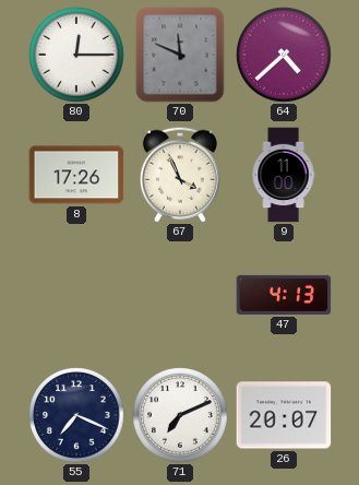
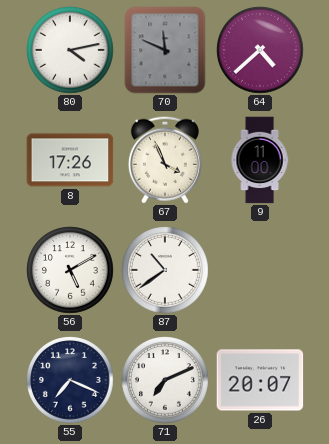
80: 12:15 -> 4:13
56: none -> 5:10
87: none -> 10:39
47: 4:13 -> none
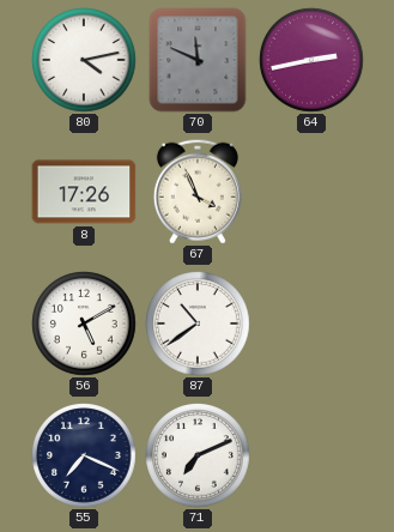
64: 4:38 -> 2:43
9: 11:00 -> none
26: 20:07 -> none
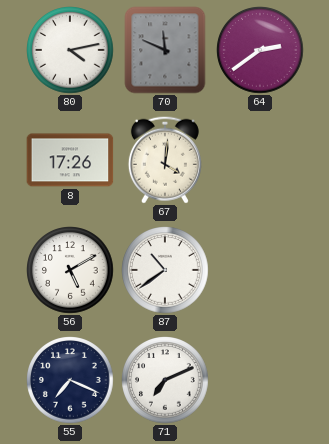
64: 2:43 -> 2:39
67: 3:56 -> 4:01
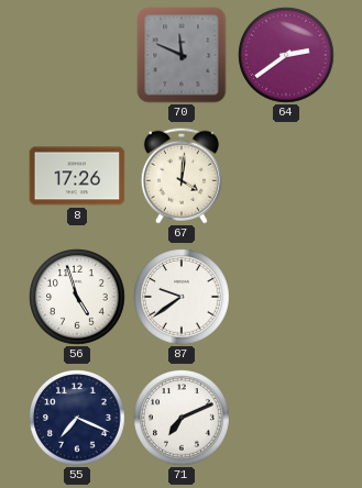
80: 4:13 -> none
56: 5:10 -> 4:57
87: 10:39 -> 9:39
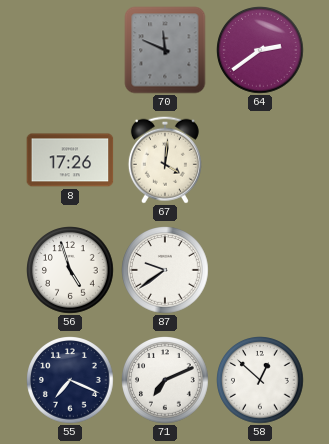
58: none -> 12:52
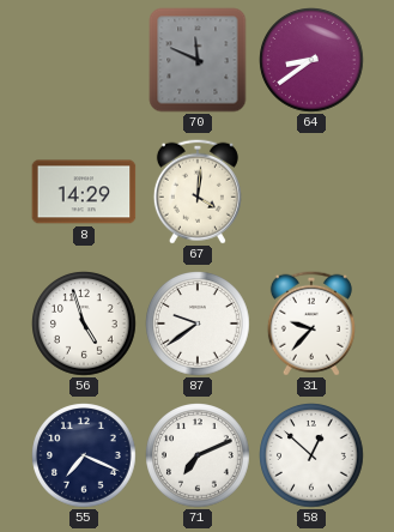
64: 2:39 -> 8:39
8: 17:26 -> 14:29
31: none -> 9:37
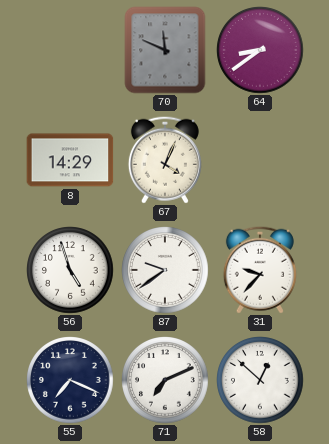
67: 4:01 -> 4:04
